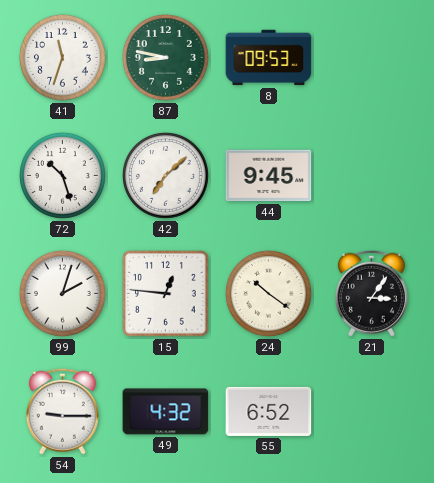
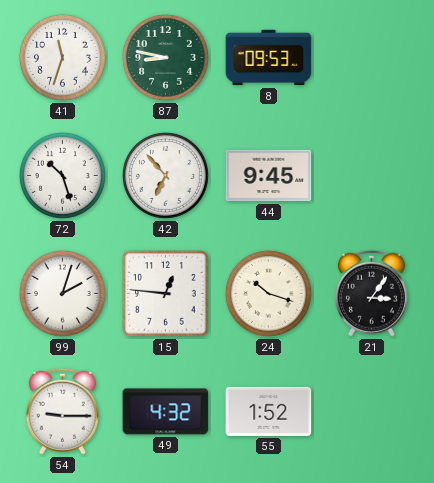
42: 7:08 -> 6:53
24: 10:21 -> 10:18
55: 6:52 -> 1:52
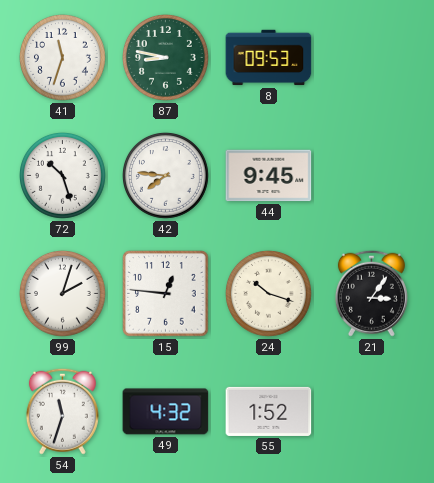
42: 6:53 -> 7:46
54: 9:15 -> 11:33
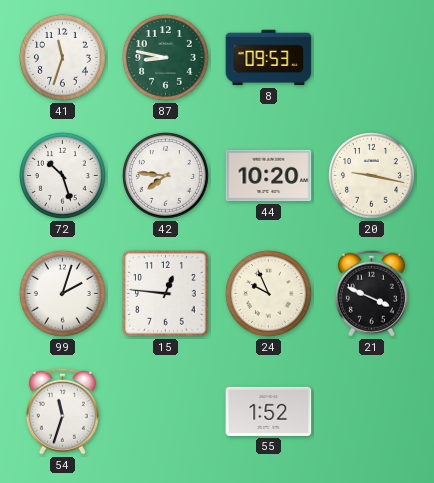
44: 9:45 -> 10:20
20: none -> 9:17
24: 10:18 -> 9:56
21: 3:06 -> 3:49
49: 4:32 -> none
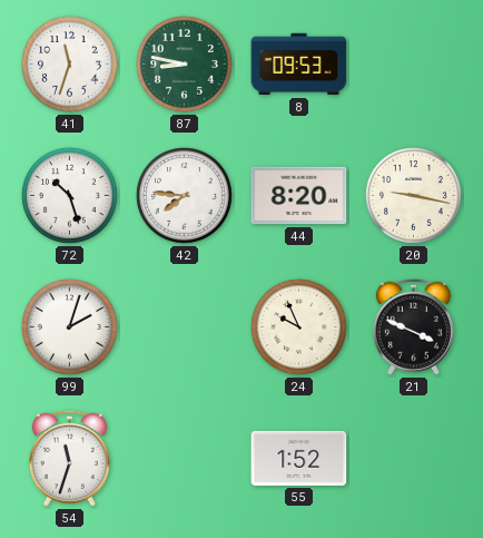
44: 10:20 -> 8:20
15: 12:46 -> none
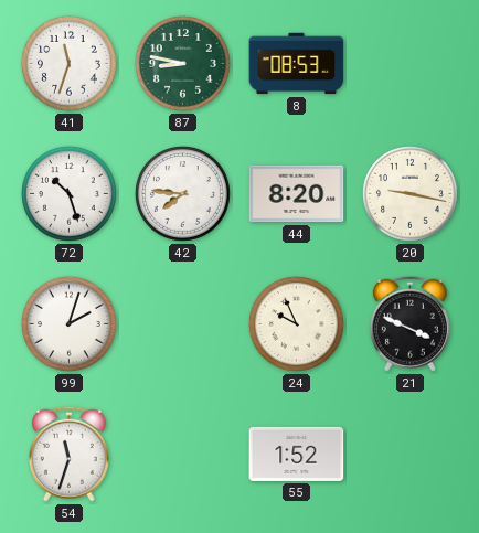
8: 09:53 -> 08:53
